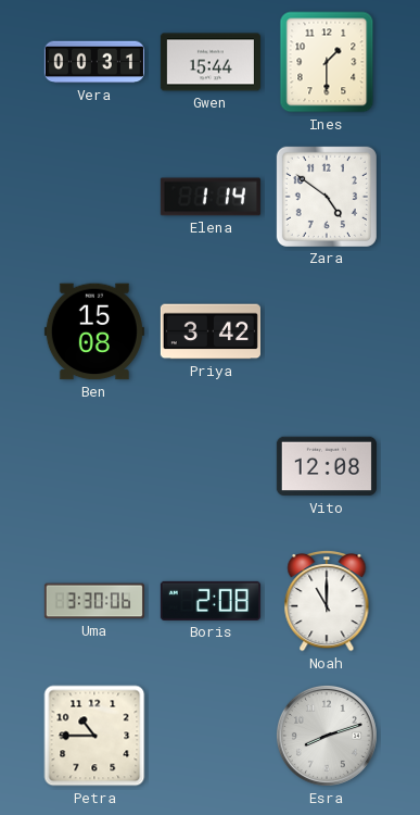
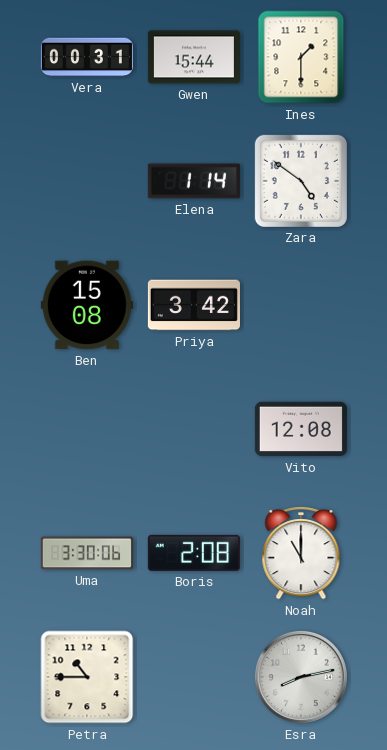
Esra: 8:12 -> 8:13
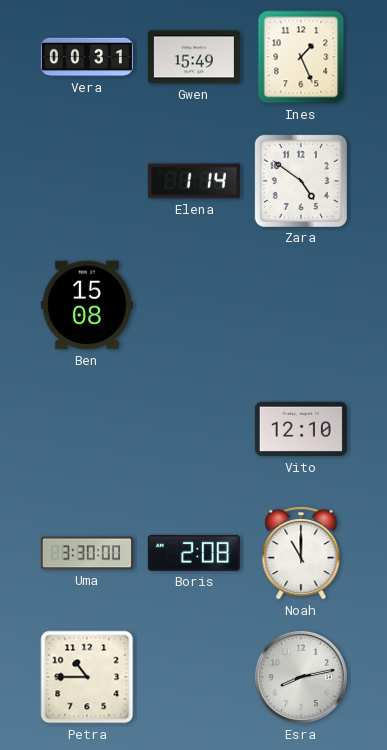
Gwen: 15:44 -> 15:49
Ines: 1:30 -> 1:26
Priya: 3:42 -> none
Vito: 12:08 -> 12:10
Uma: 3:30:06 -> 3:30:00
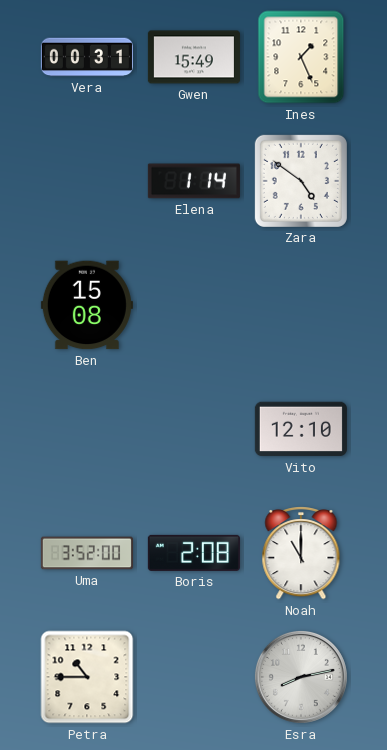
Uma: 3:30 -> 3:52
